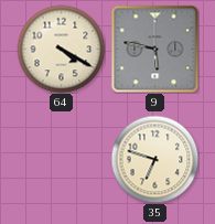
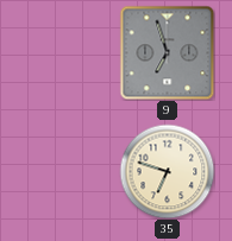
64: 4:20 -> none
9: 5:47 -> 6:57
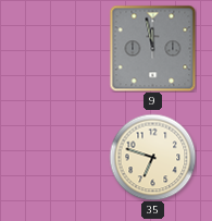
9: 6:57 -> 11:58
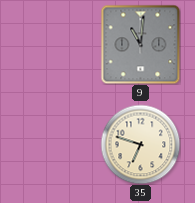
9: 11:58 -> 11:01
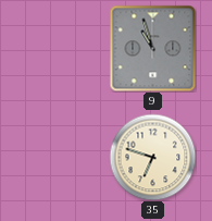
9: 11:01 -> 10:57
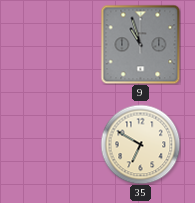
35: 6:48 -> 6:50
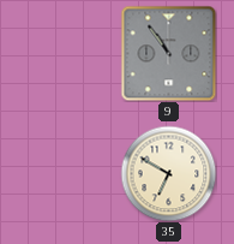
9: 10:57 -> 10:54
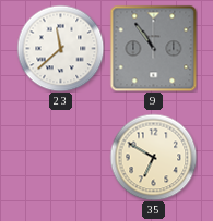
23: none -> 11:38
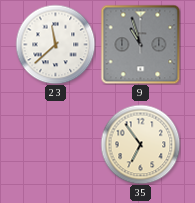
9: 10:54 -> 10:57
35: 6:50 -> 6:54
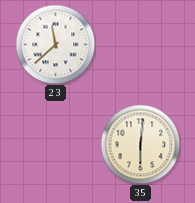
9: 10:57 -> none
35: 6:54 -> 6:01
